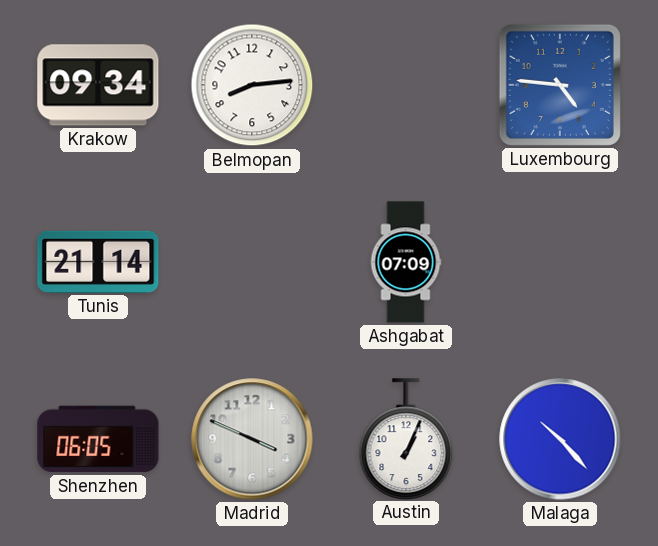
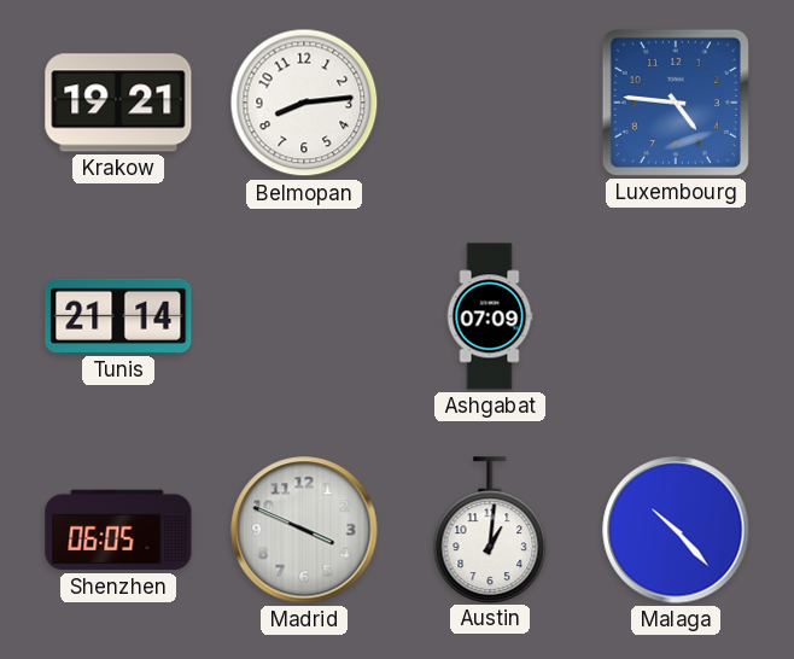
Krakow: 09:34 -> 19:21
Austin: 1:04 -> 1:01
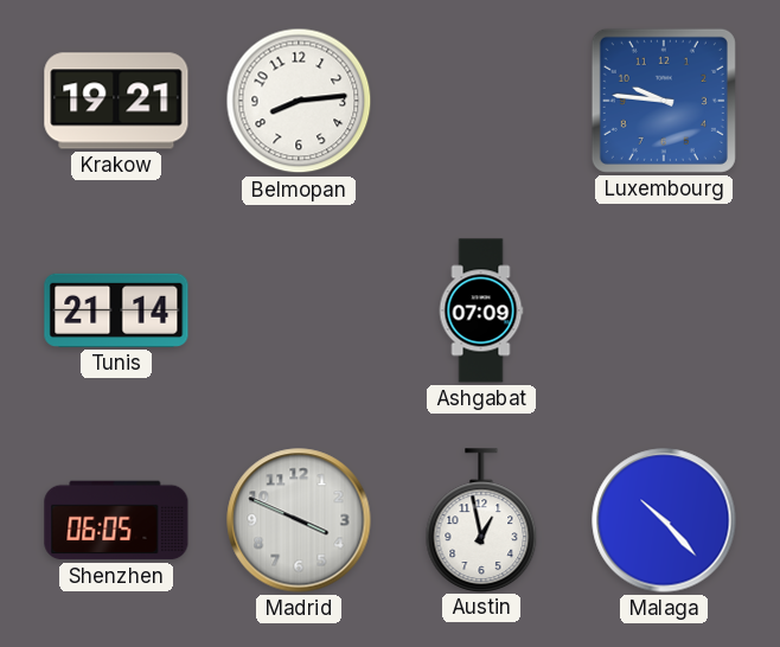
Luxembourg: 4:46 -> 9:46
Austin: 1:01 -> 12:58
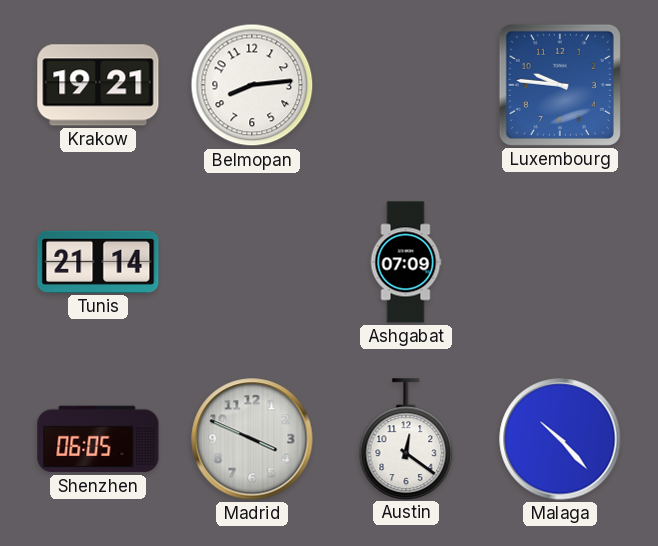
Austin: 12:58 -> 12:21
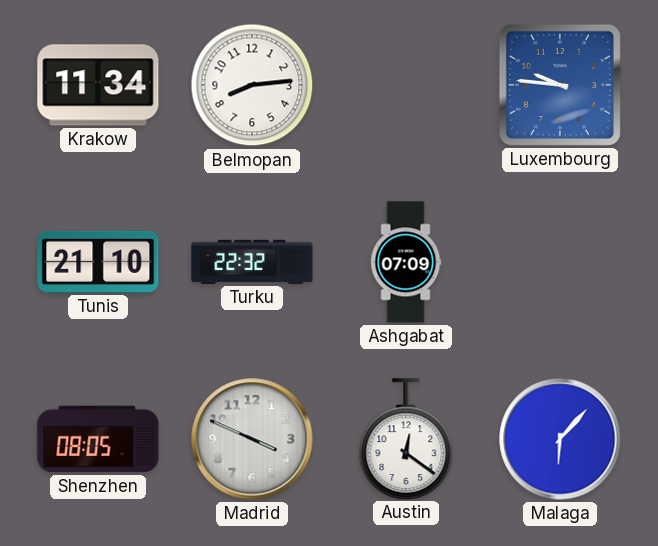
Krakow: 19:21 -> 11:34
Tunis: 21:14 -> 21:10
Turku: none -> 22:32
Shenzhen: 06:05 -> 08:05
Malaga: 10:23 -> 6:07
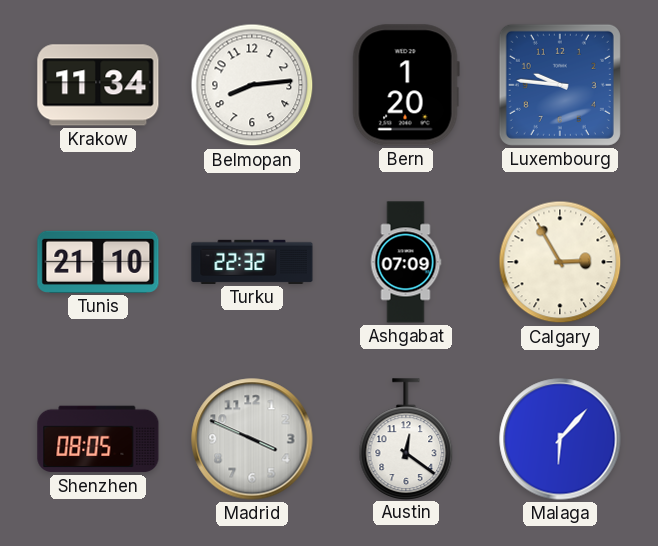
Bern: none -> 1:20
Calgary: none -> 2:55
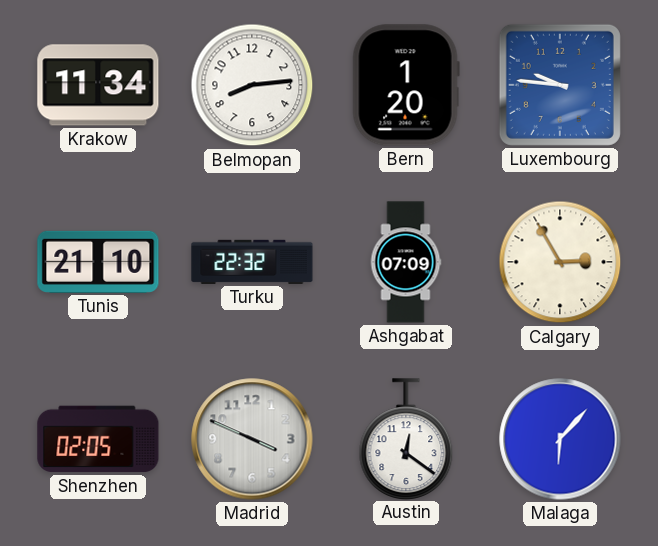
Shenzhen: 08:05 -> 02:05
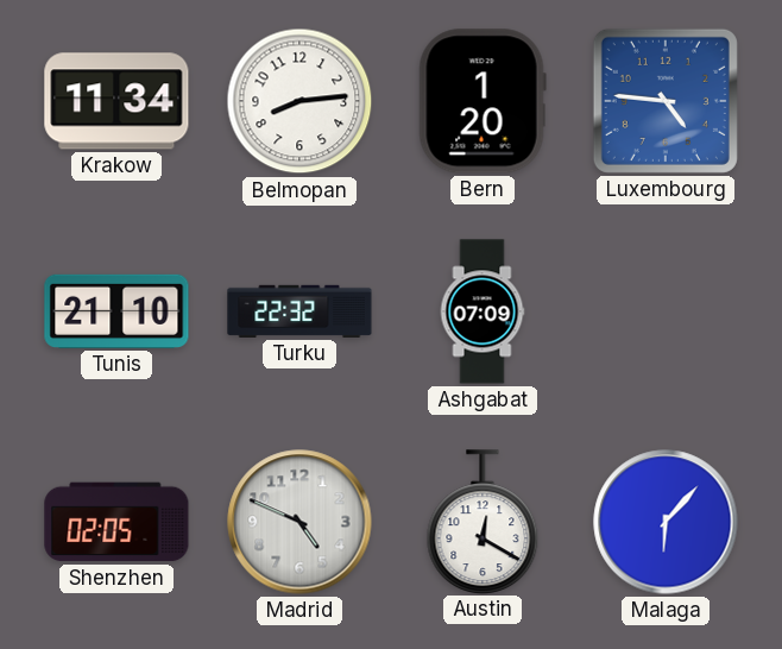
Luxembourg: 9:46 -> 4:46
Calgary: 2:55 -> none
Madrid: 3:49 -> 4:49
Austin: 12:21 -> 12:20
